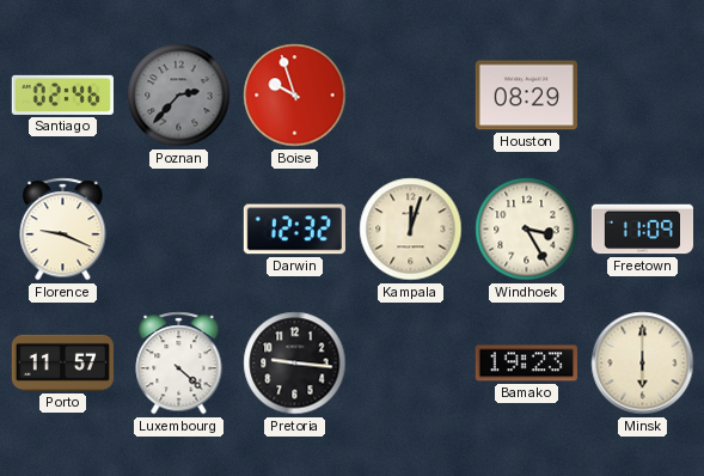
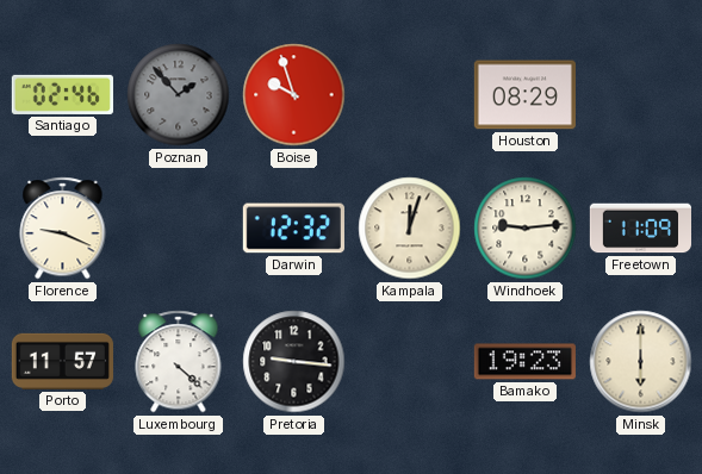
Poznan: 2:37 -> 1:53
Windhoek: 3:25 -> 9:14
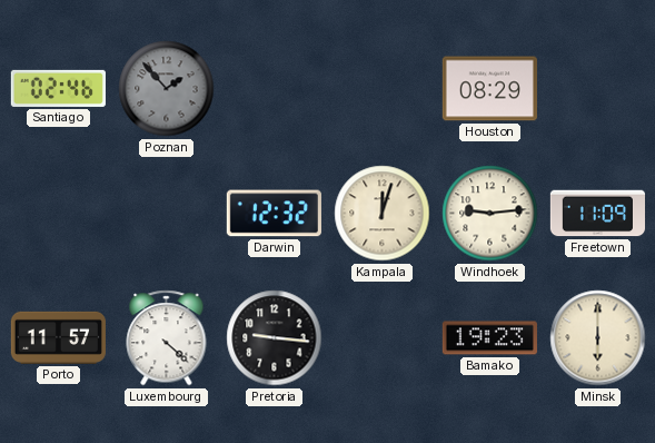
Boise: 9:57 -> none
Florence: 9:19 -> none
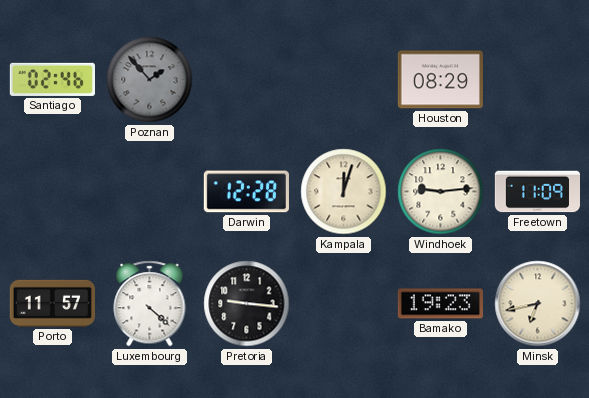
Darwin: 12:32 -> 12:28
Minsk: 6:00 -> 6:43
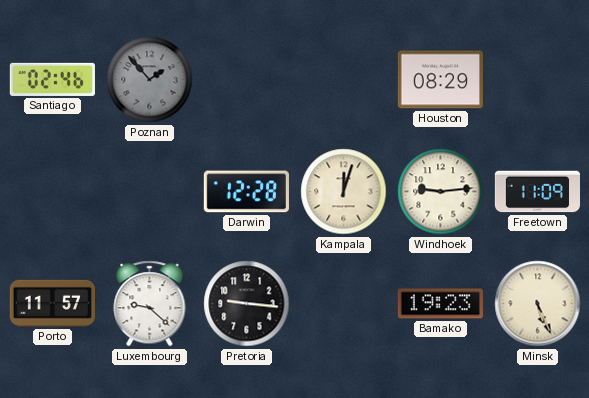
Luxembourg: 4:22 -> 9:22
Minsk: 6:43 -> 5:26
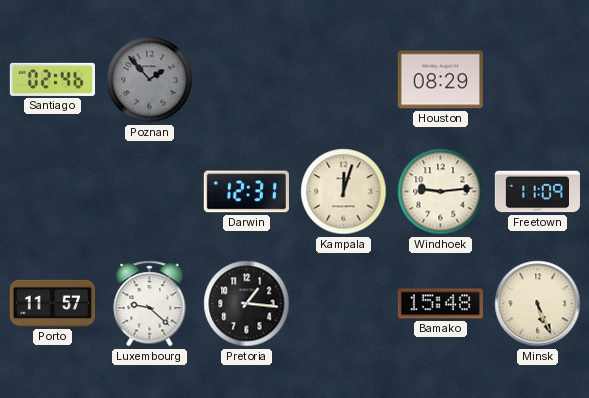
Darwin: 12:28 -> 12:31
Pretoria: 9:16 -> 1:16
Bamako: 19:23 -> 15:48
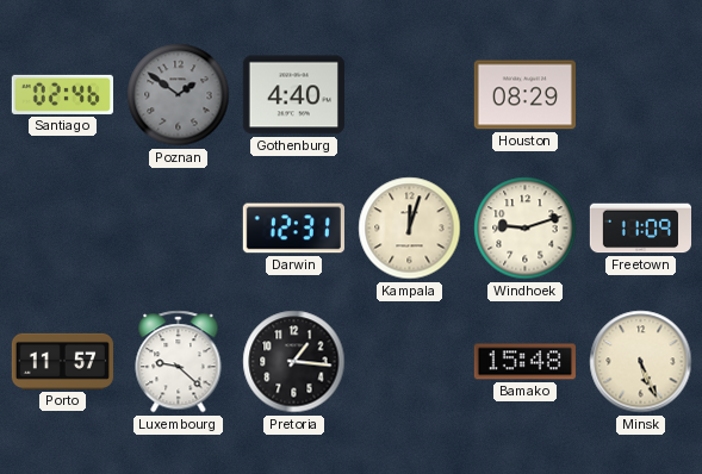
Poznan: 1:53 -> 1:51
Gothenburg: none -> 4:40
Windhoek: 9:14 -> 9:12
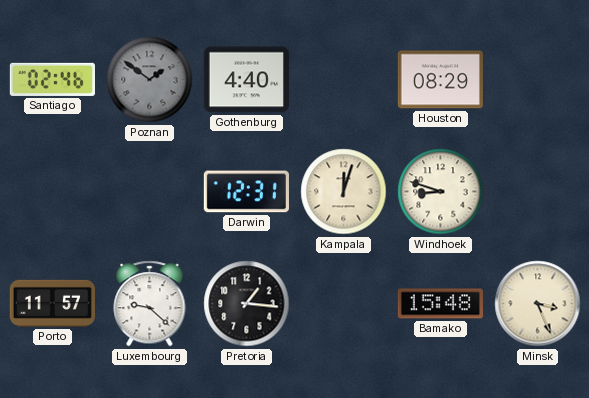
Windhoek: 9:12 -> 8:48
Freetown: 11:09 -> none
Minsk: 5:26 -> 3:26
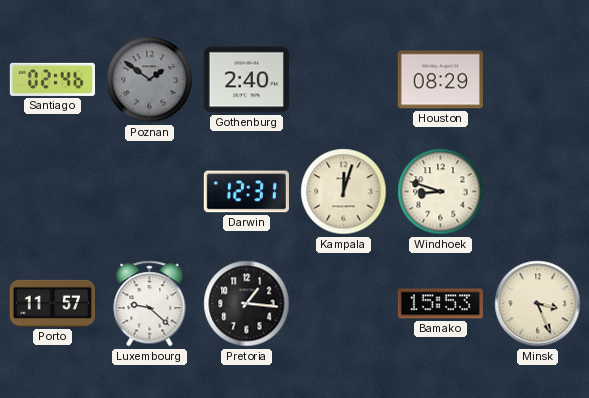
Gothenburg: 4:40 -> 2:40
Bamako: 15:48 -> 15:53
